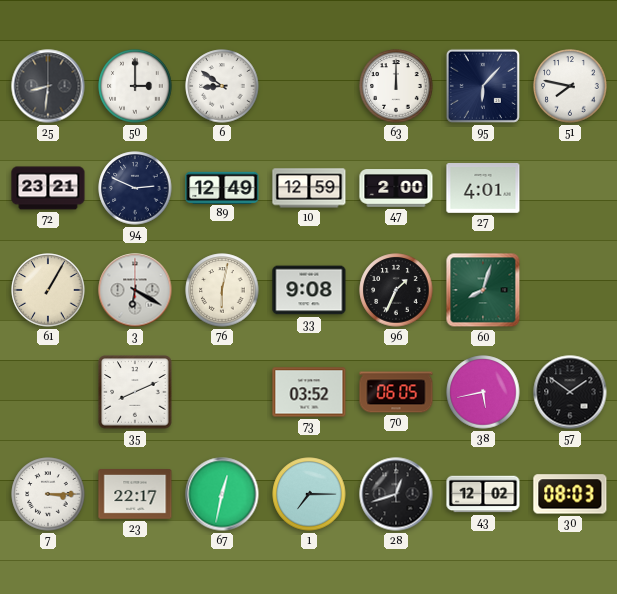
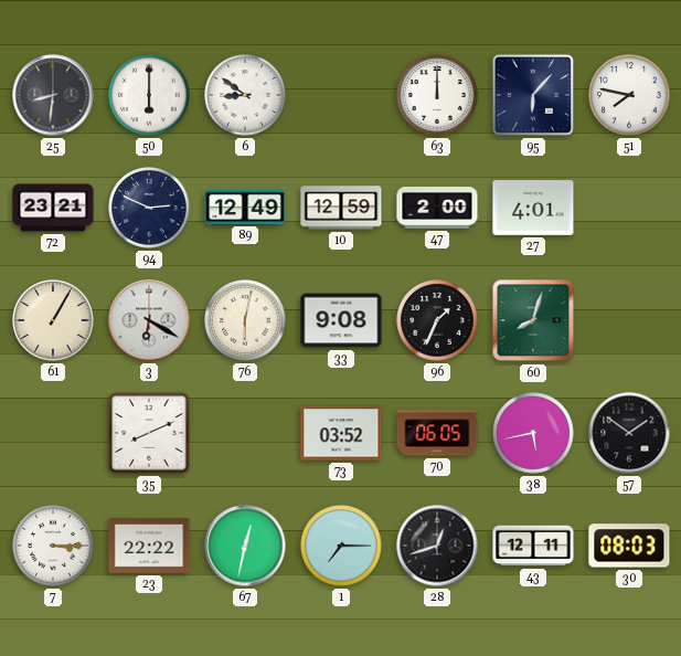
50: 3:00 -> 6:00
23: 22:17 -> 22:22
43: 12:02 -> 12:11
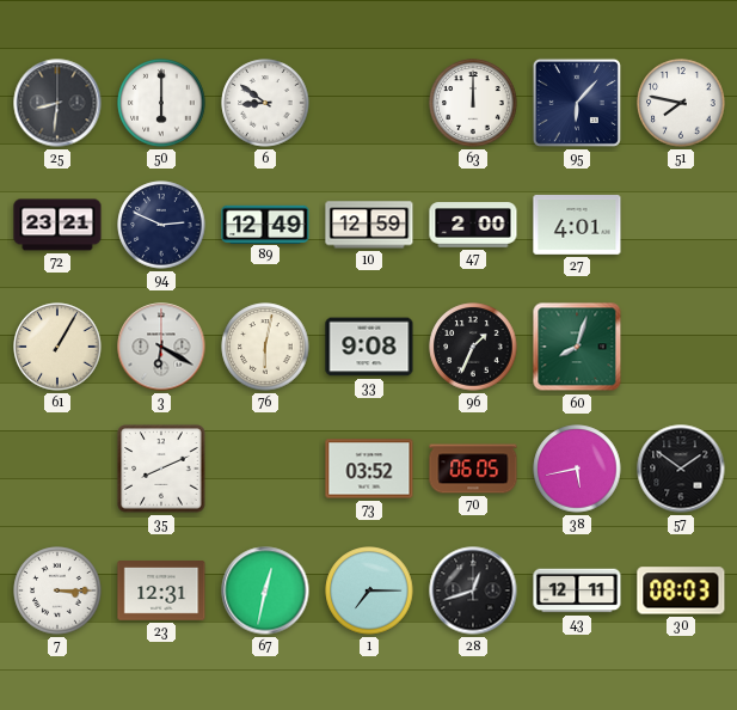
23: 22:22 -> 12:31
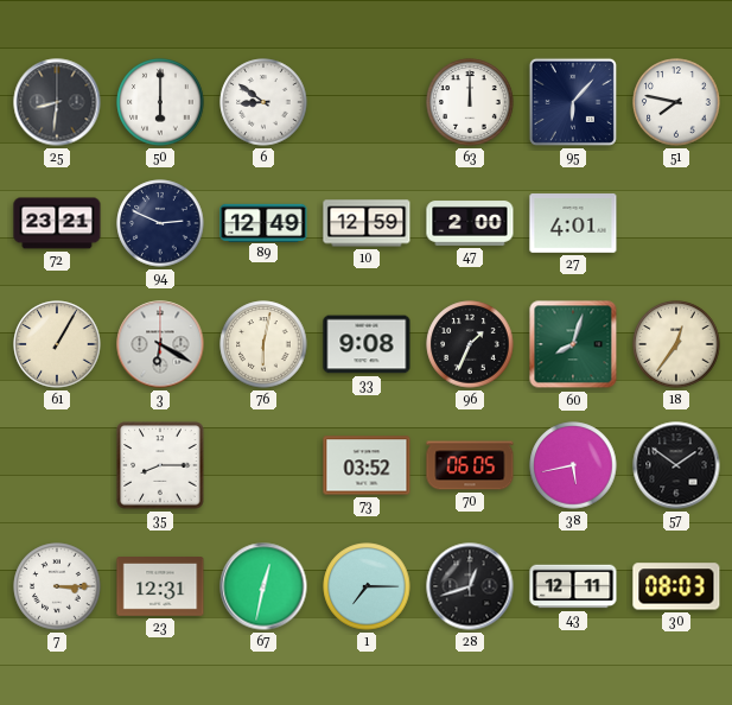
18: none -> 12:36
35: 8:11 -> 8:15
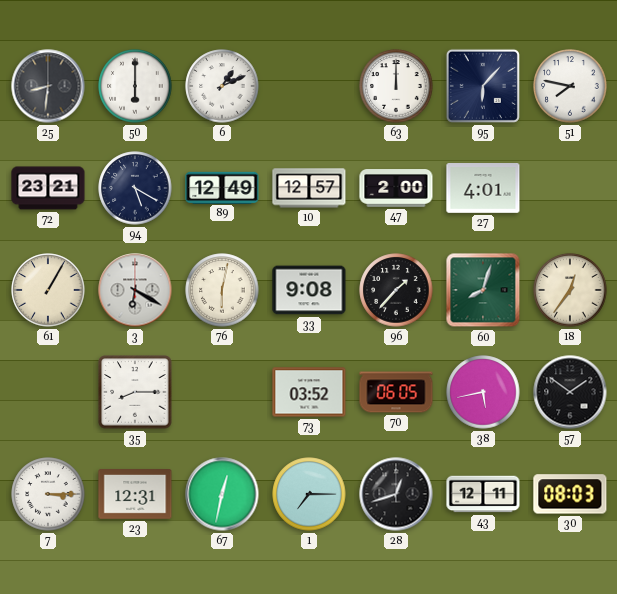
6: 8:51 -> 1:11
94: 2:49 -> 5:20
10: 12:59 -> 12:57
96: 1:34 -> 1:37
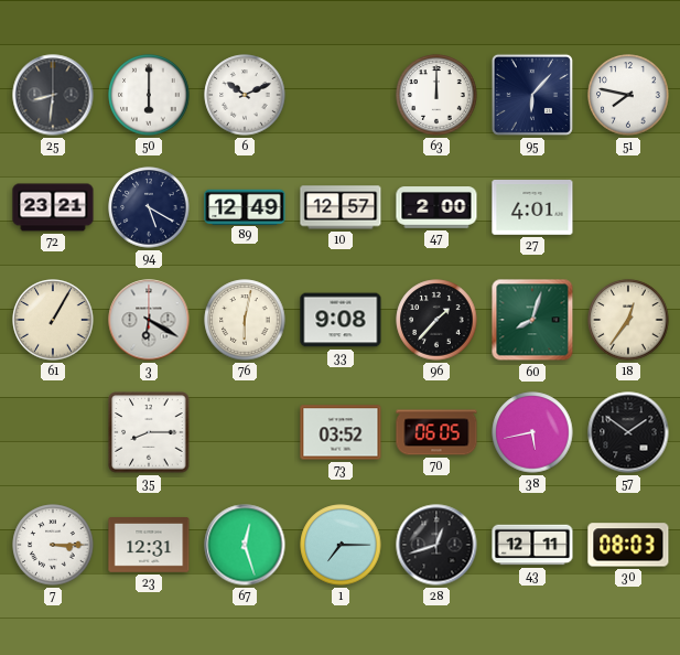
6: 1:11 -> 10:11
67: 12:32 -> 12:27
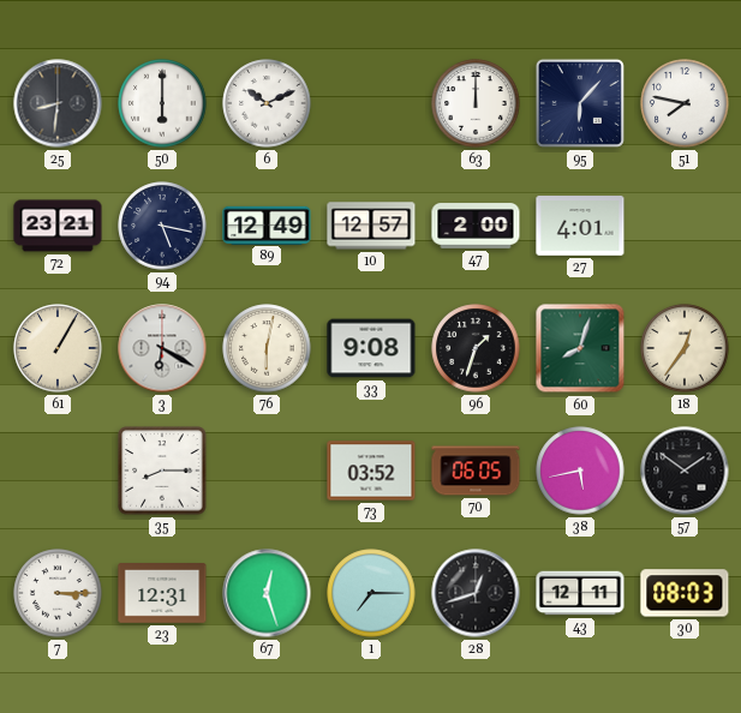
94: 5:20 -> 5:17
96: 1:37 -> 1:33
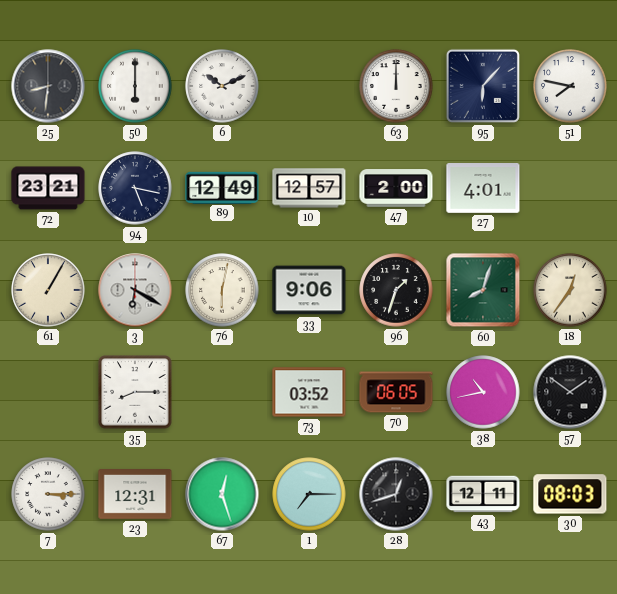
33: 9:08 -> 9:06
38: 5:43 -> 10:43
